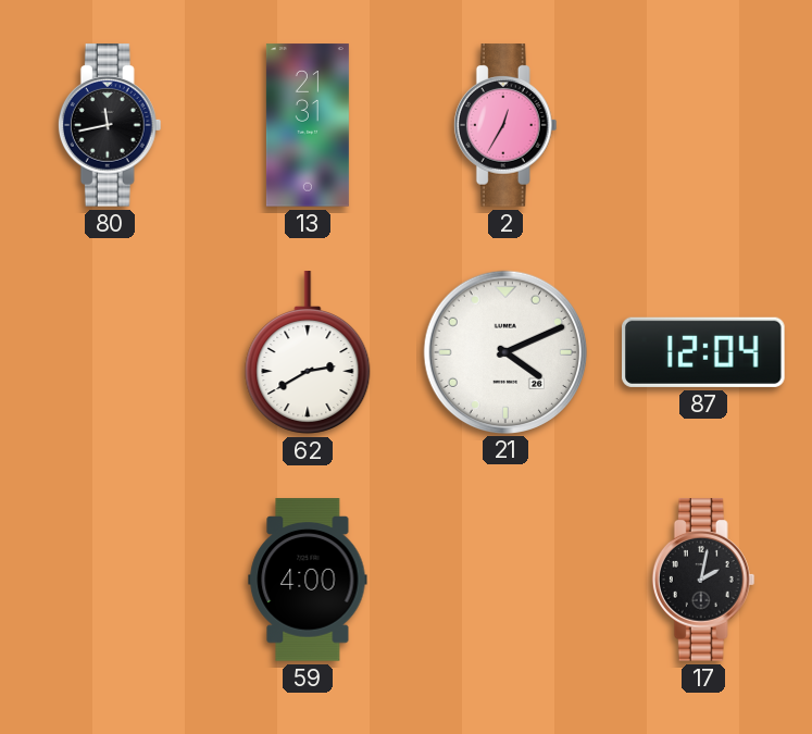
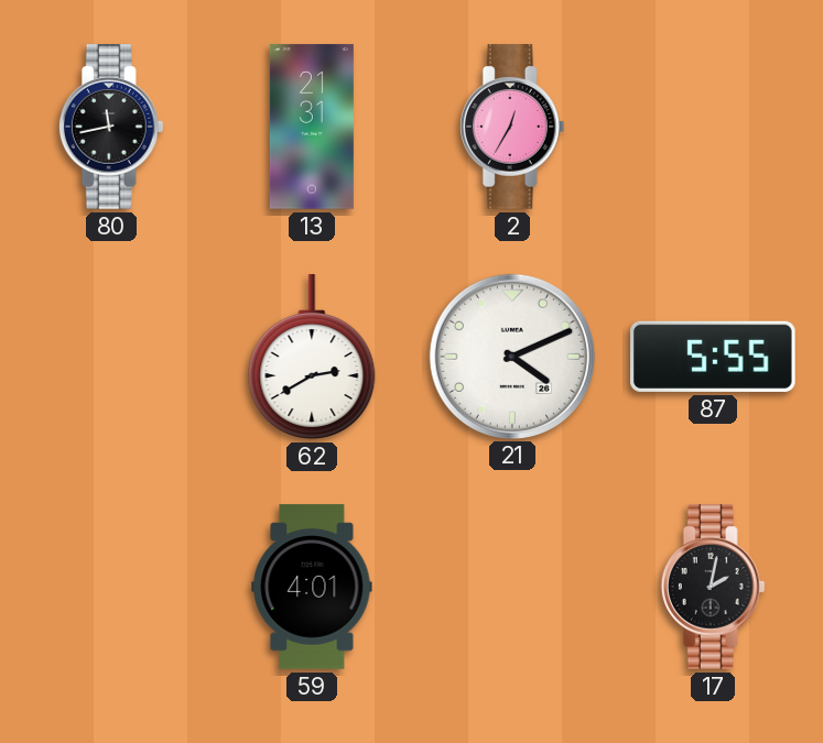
87: 12:04 -> 5:55
59: 4:00 -> 4:01
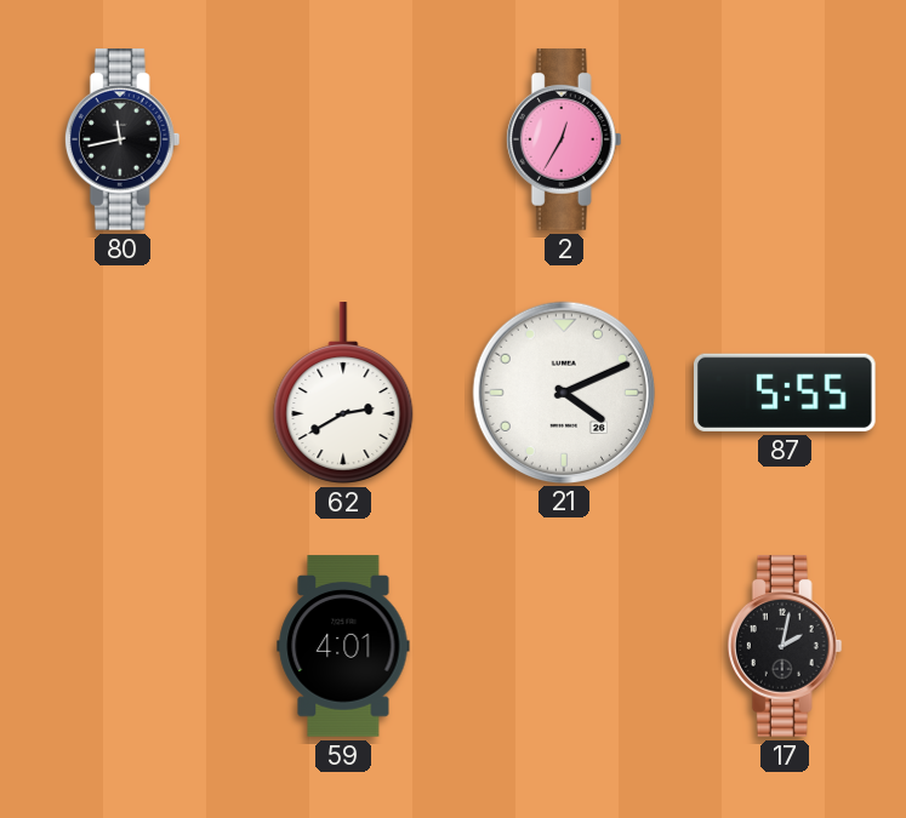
13: 21:31 -> none
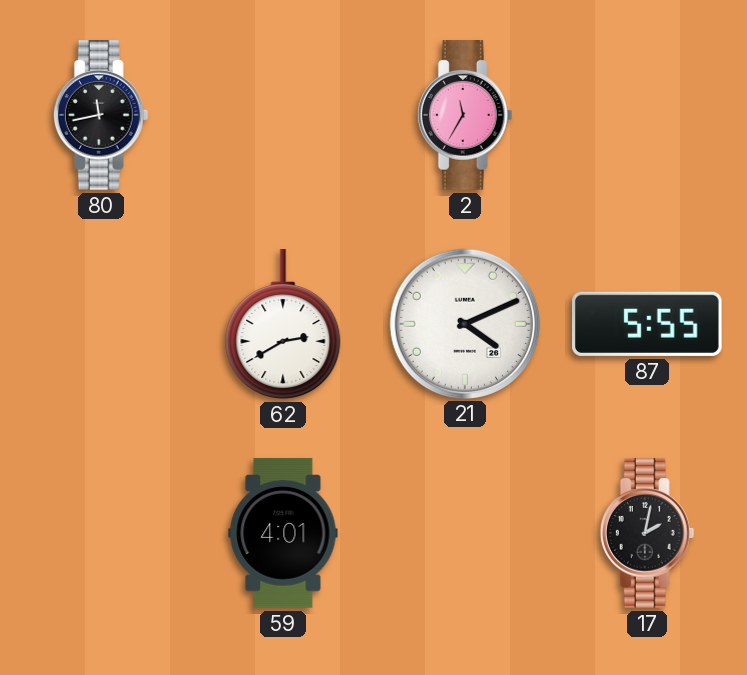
2: 12:35 -> 11:35
